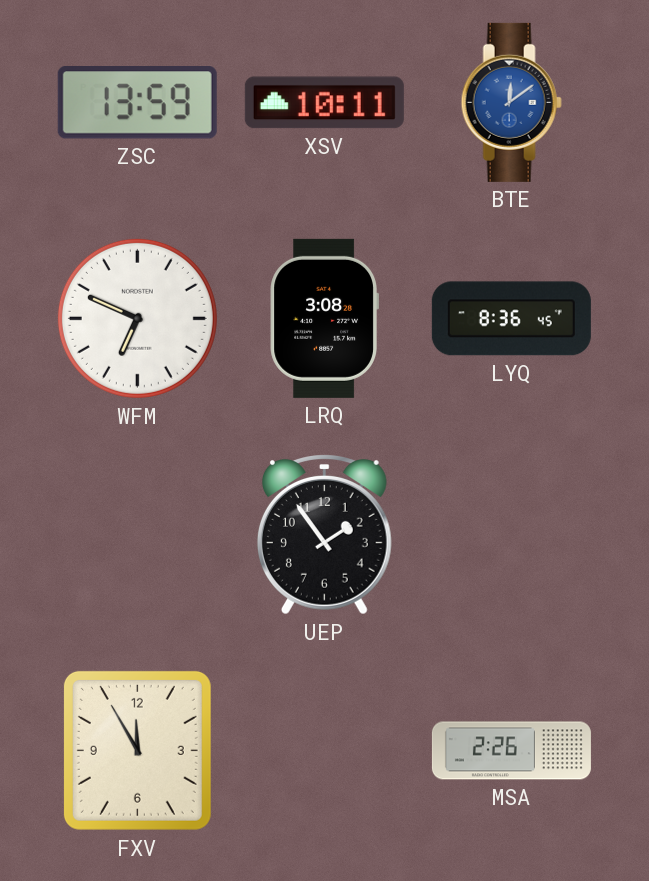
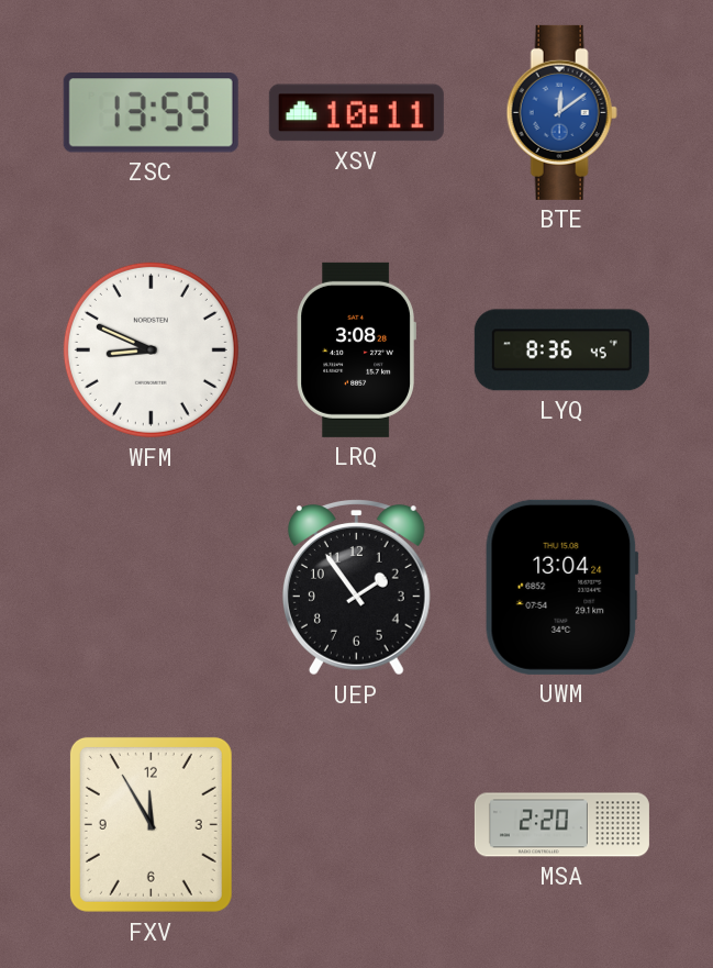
WFM: 6:49 -> 8:49
UWM: none -> 13:04
MSA: 2:26 -> 2:20
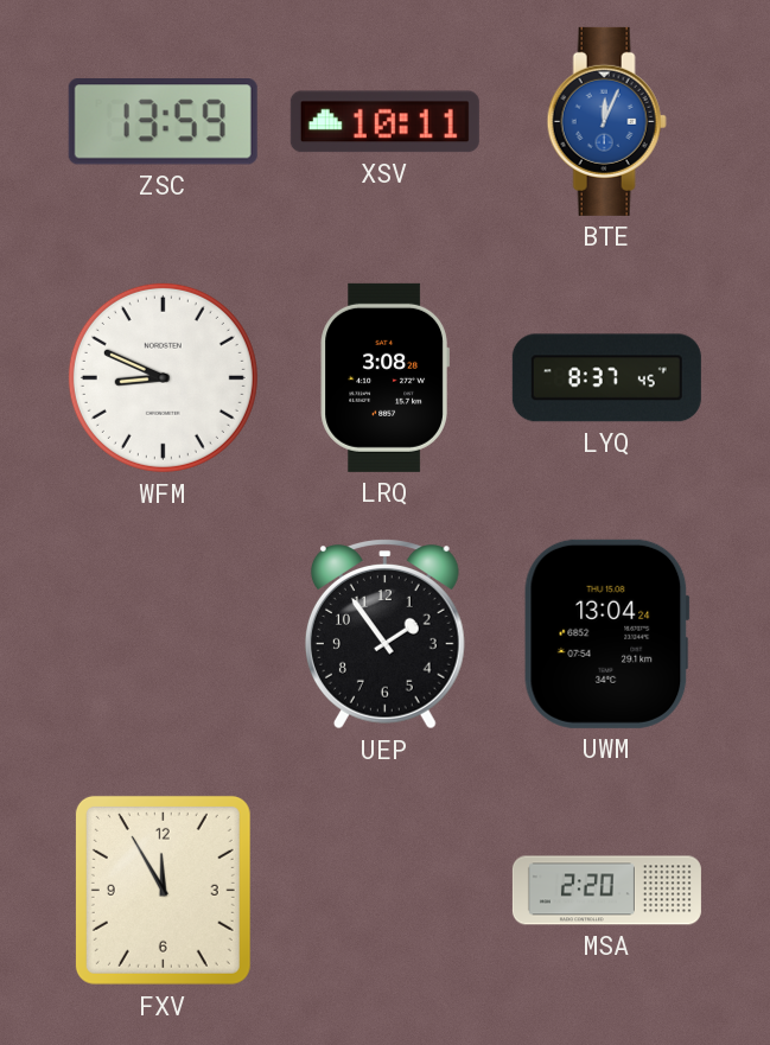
BTE: 12:09 -> 12:04
LYQ: 8:36 -> 8:37
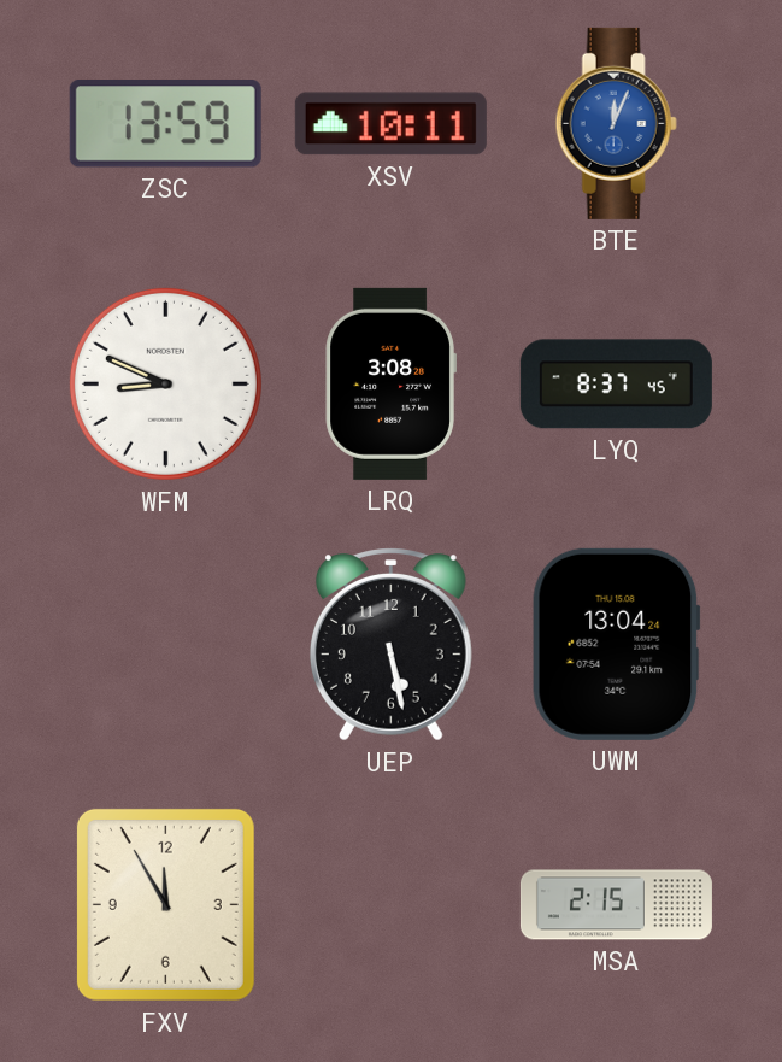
UEP: 1:54 -> 5:28
MSA: 2:20 -> 2:15
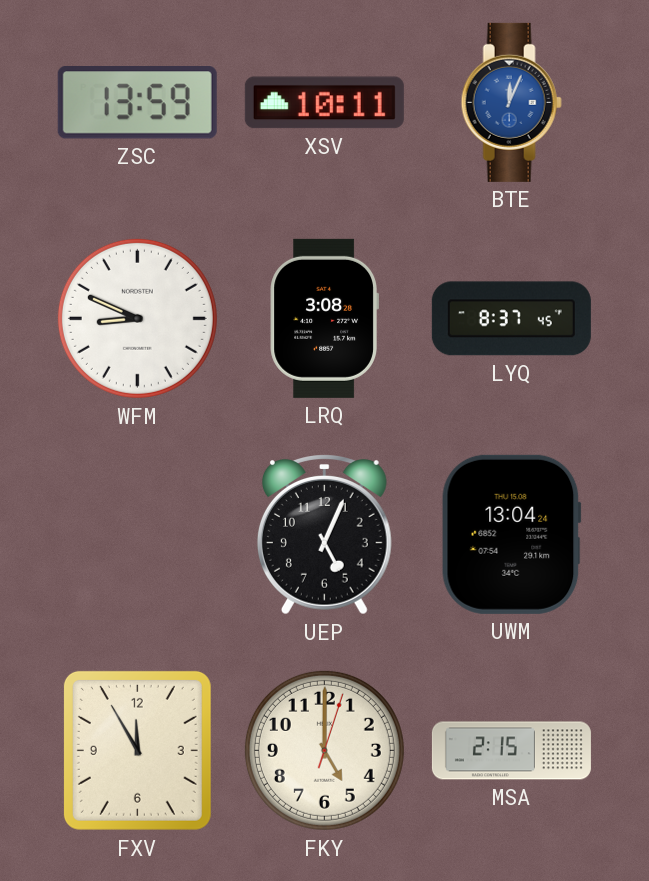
UEP: 5:28 -> 5:04
FKY: none -> 5:00
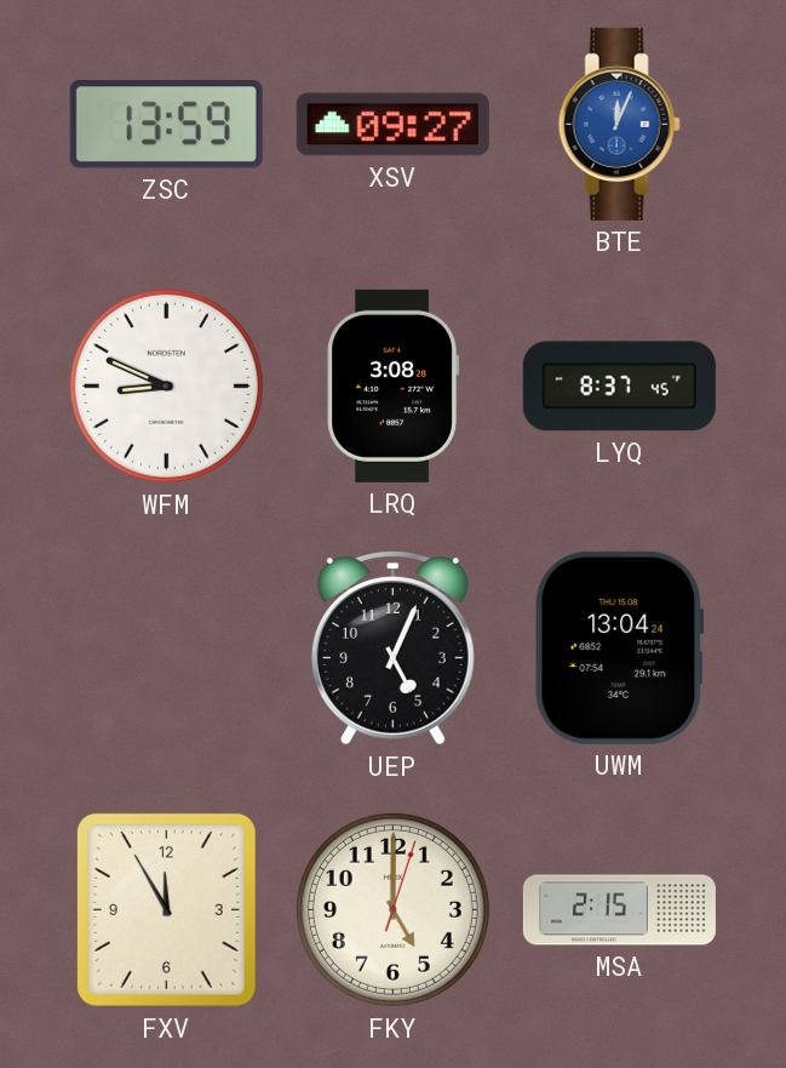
XSV: 10:11 -> 09:27
